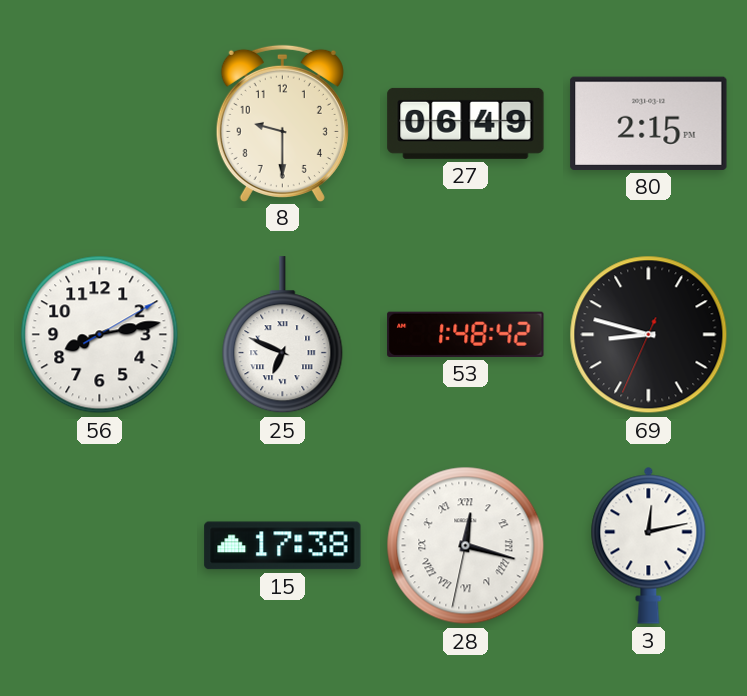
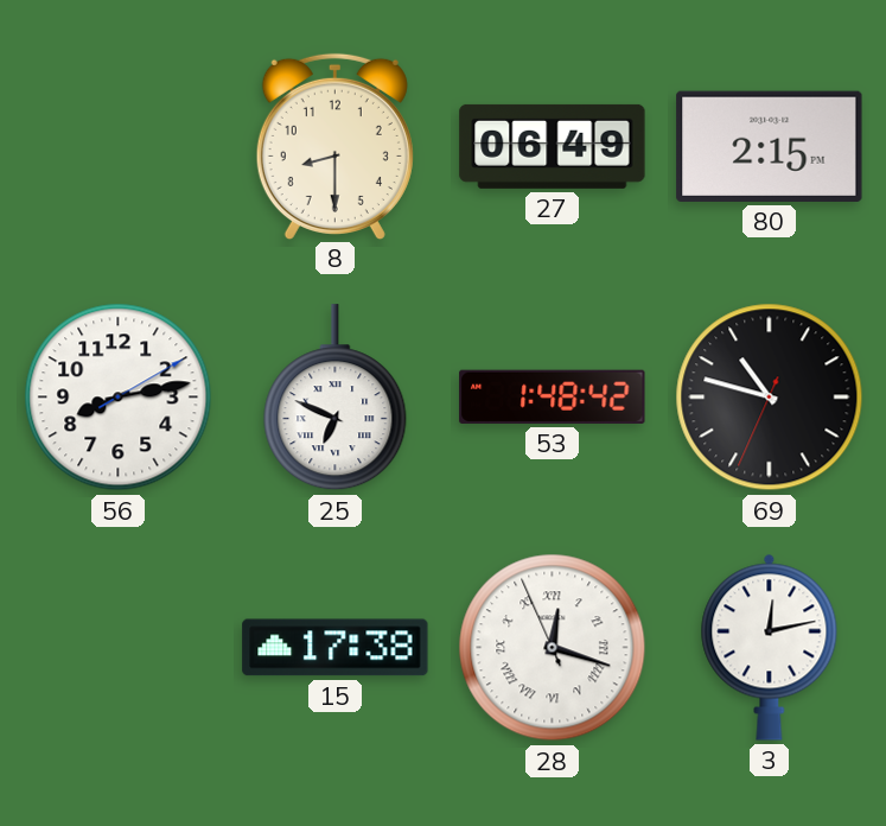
8: 9:30 -> 8:30
69: 8:47 -> 10:47
28: 12:17:32 -> 12:17:56
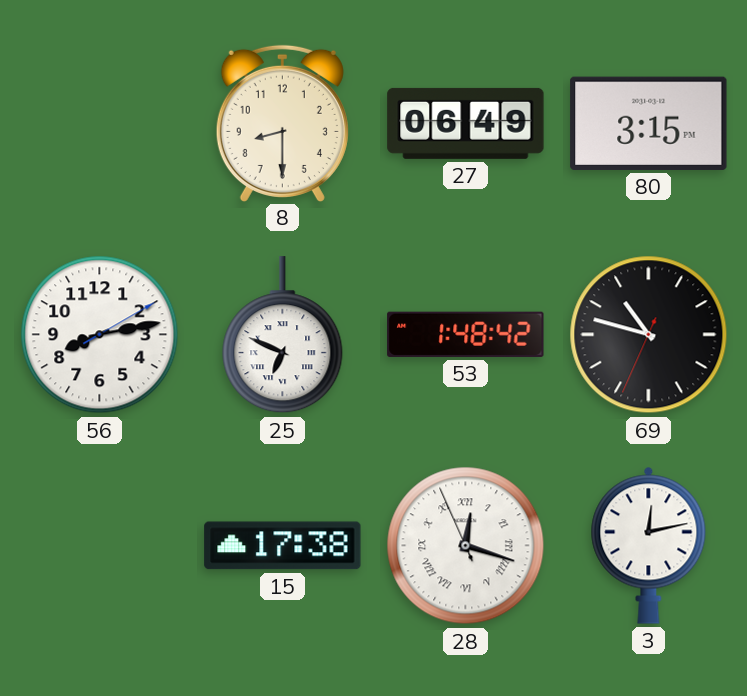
80: 2:15 -> 3:15
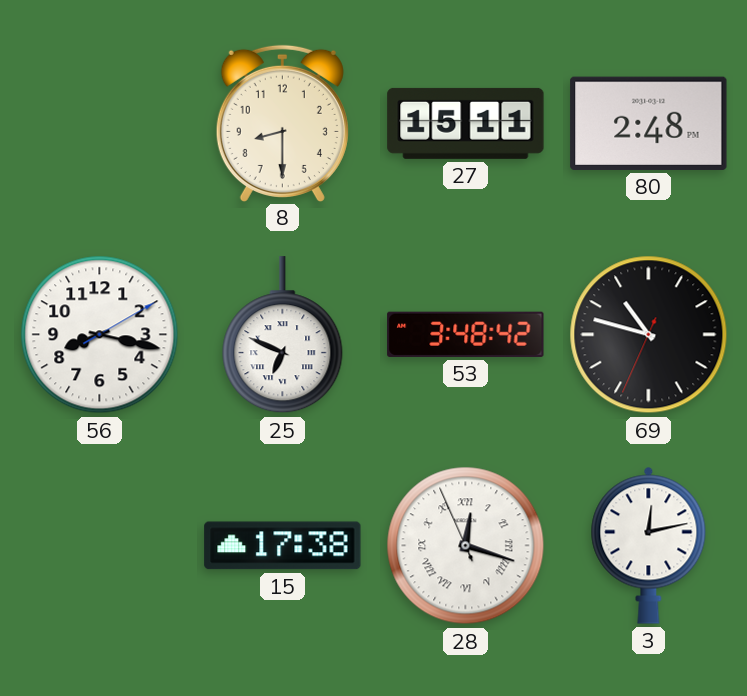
27: 06:49 -> 15:11
80: 3:15 -> 2:48
56: 8:13 -> 8:17
53: 1:48 -> 3:48
